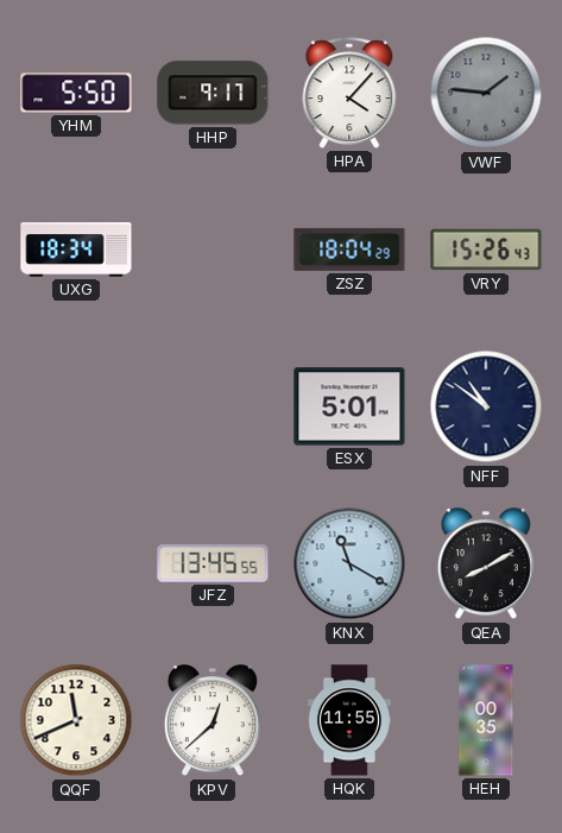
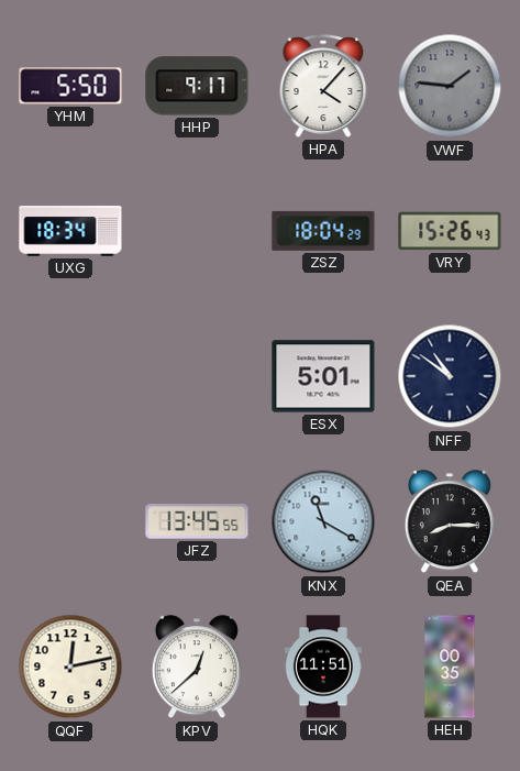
QEA: 8:10 -> 8:15
QQF: 11:41 -> 12:13
HQK: 11:55 -> 11:51
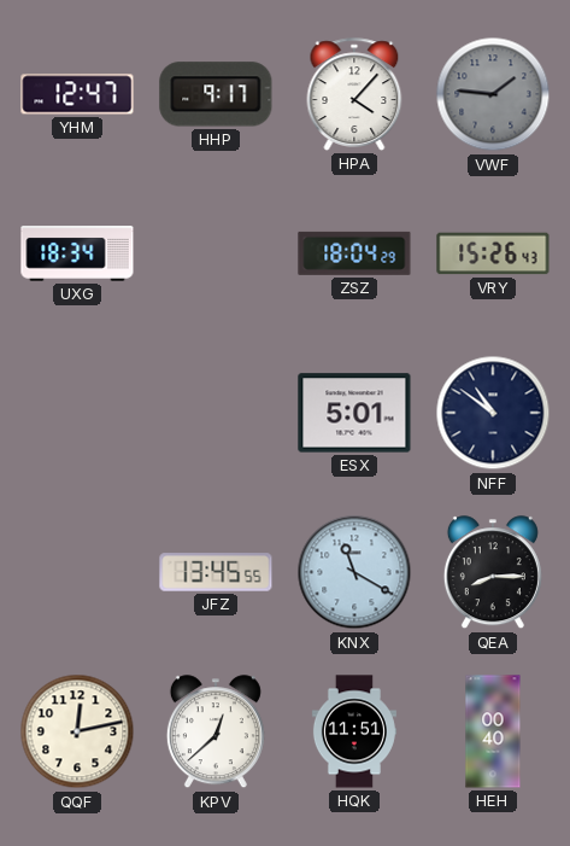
YHM: 5:50 -> 12:47
HEH: 00:35 -> 00:40
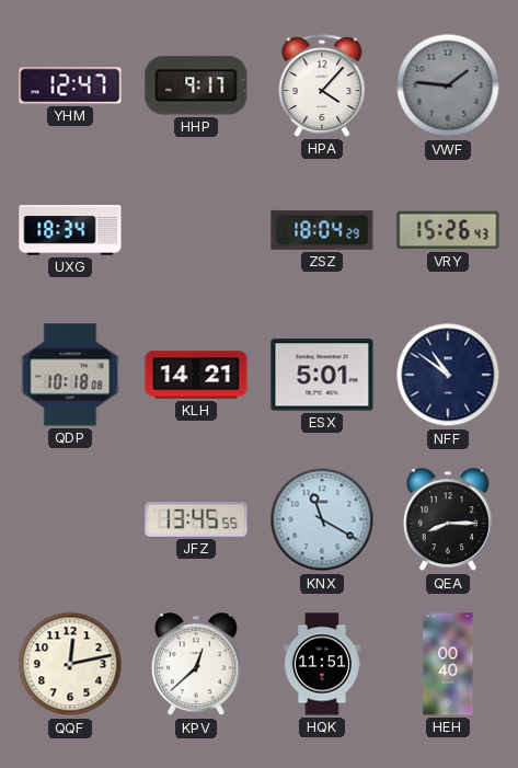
QDP: none -> 10:18
KLH: none -> 14:21
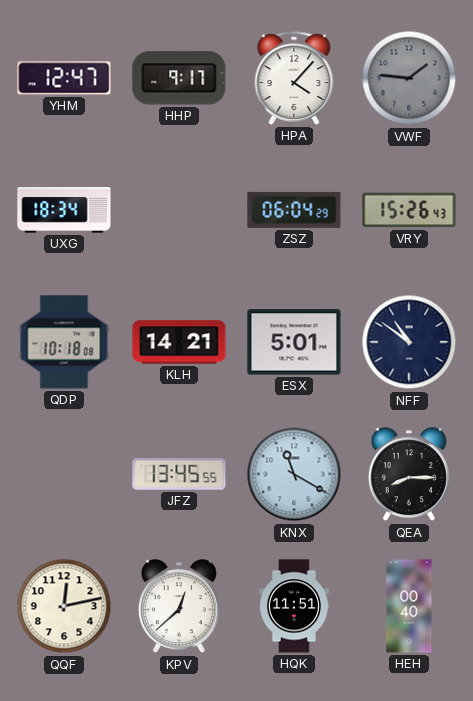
ZSZ: 18:04 -> 06:04
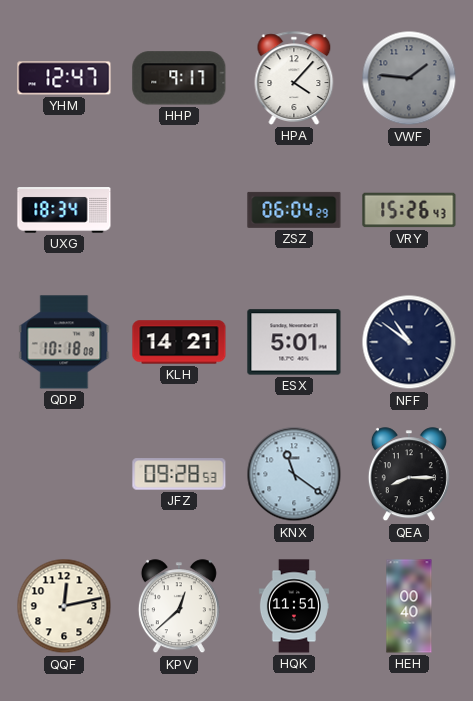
JFZ: 13:45 -> 09:28
KNX: 11:20 -> 11:21
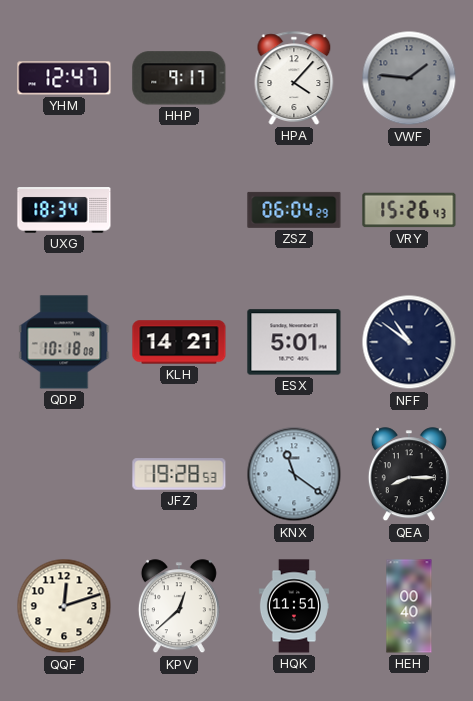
JFZ: 09:28 -> 19:28
QQF: 12:13 -> 12:12
